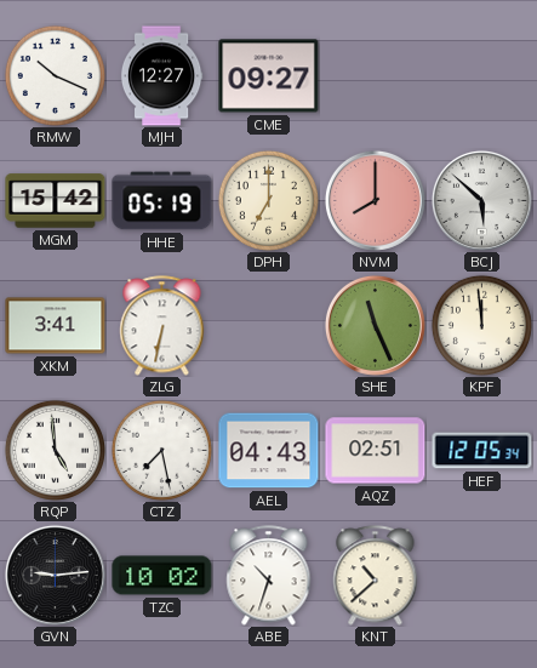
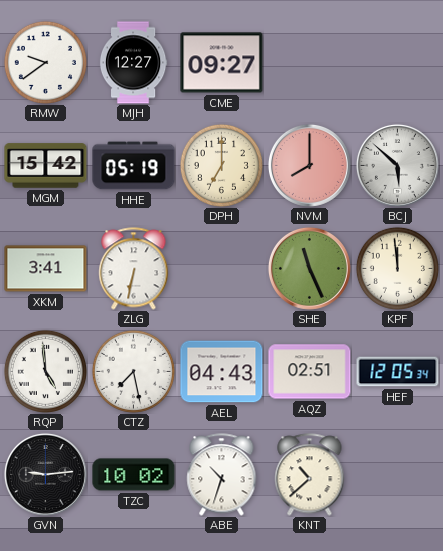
RMW: 10:19 -> 9:39
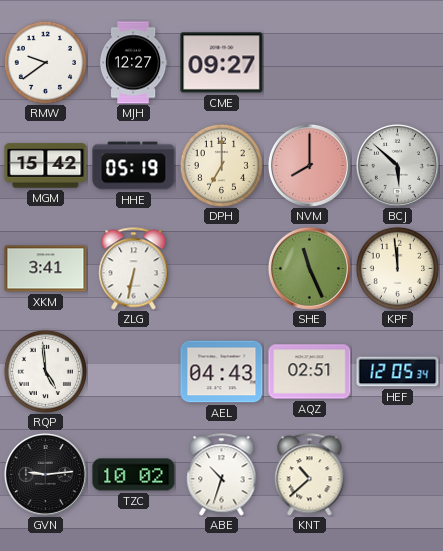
CTZ: 7:28 -> none
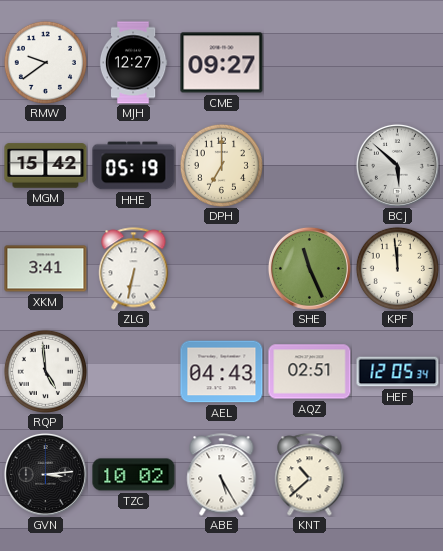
NVM: 8:00 -> none
GVN: 9:14 -> 3:14
ABE: 10:33 -> 5:25
